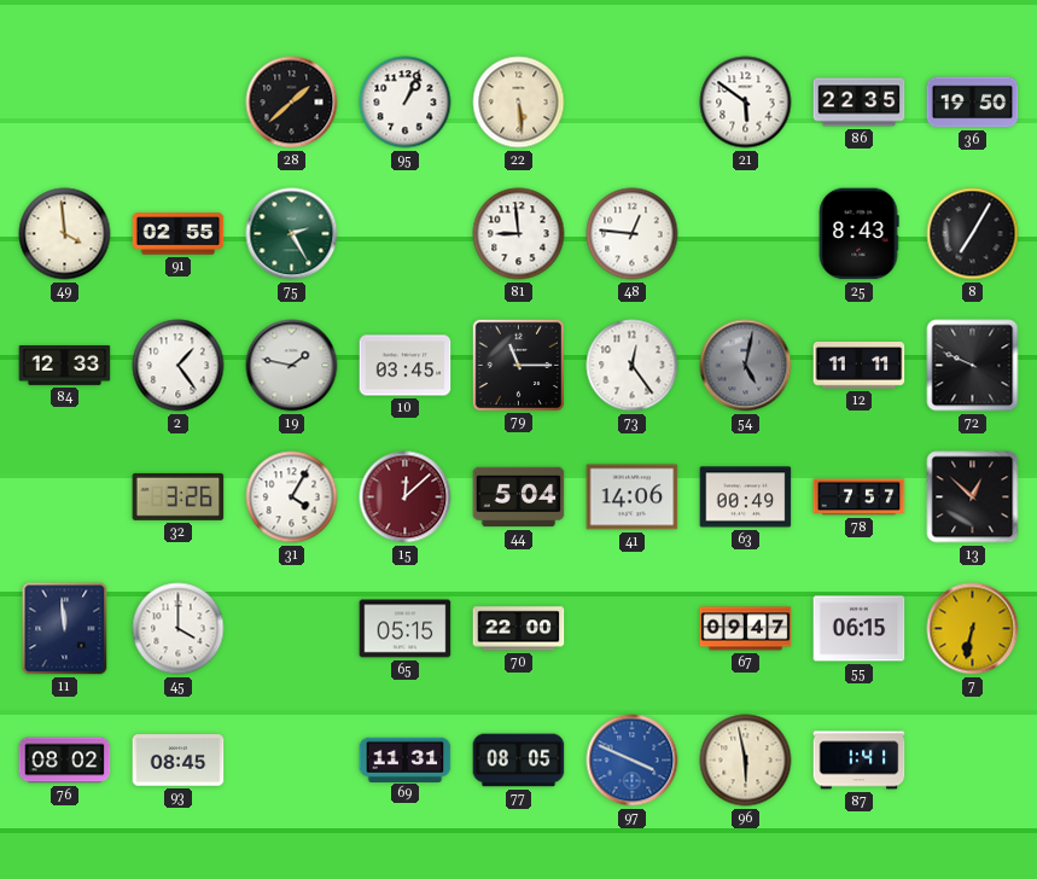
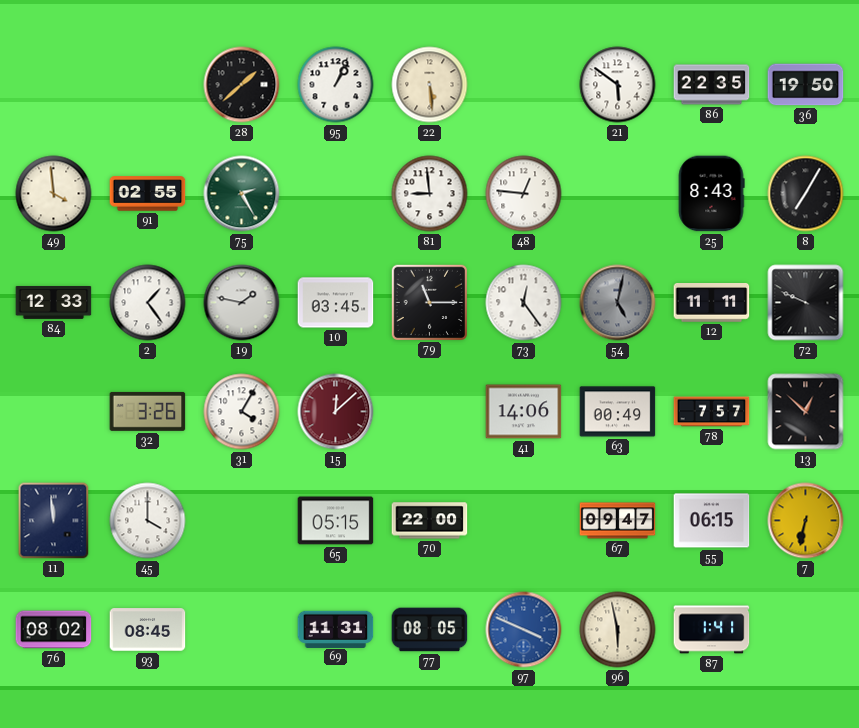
44: 5:04 -> none
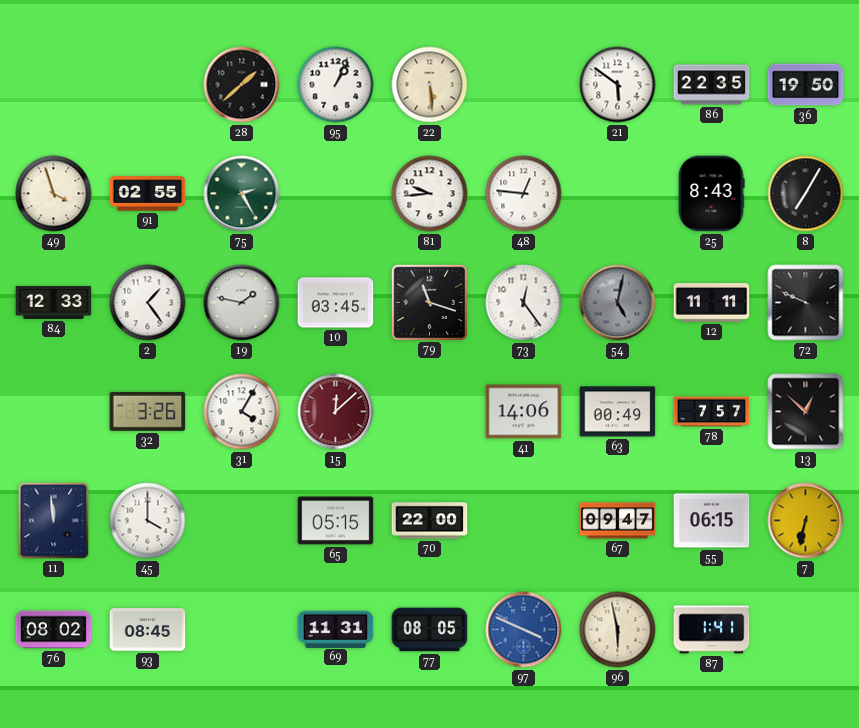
49: 3:59 -> 3:57
81: 8:59 -> 9:44
79: 11:15 -> 11:18
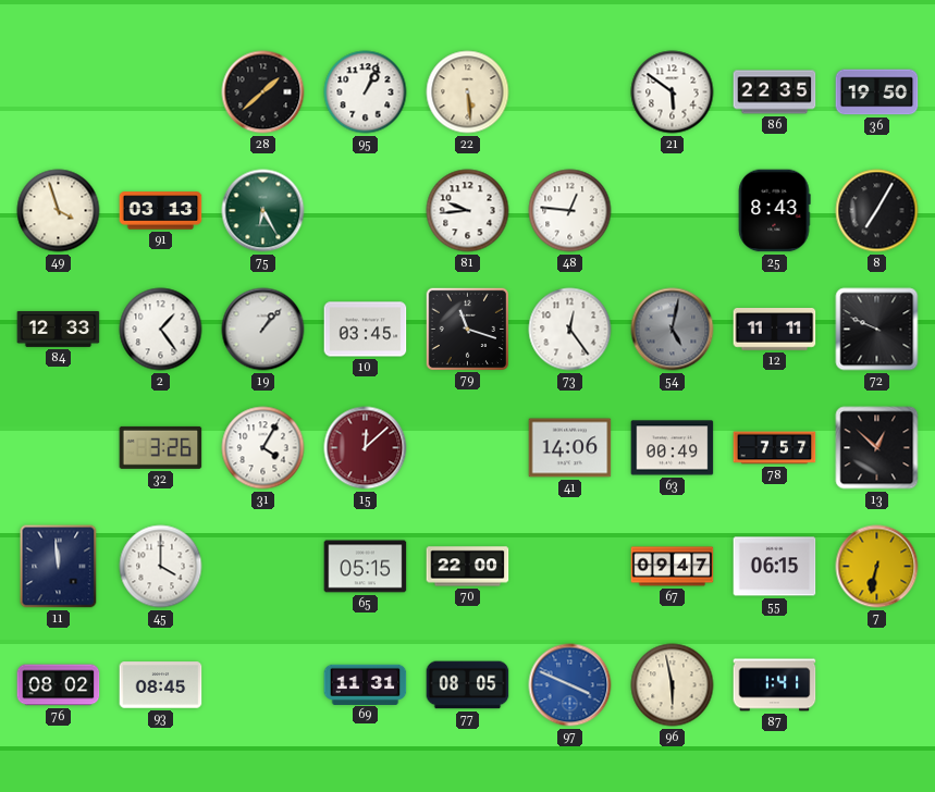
91: 02:55 -> 03:13
75: 2:25 -> 6:25
19: 1:47 -> 1:07
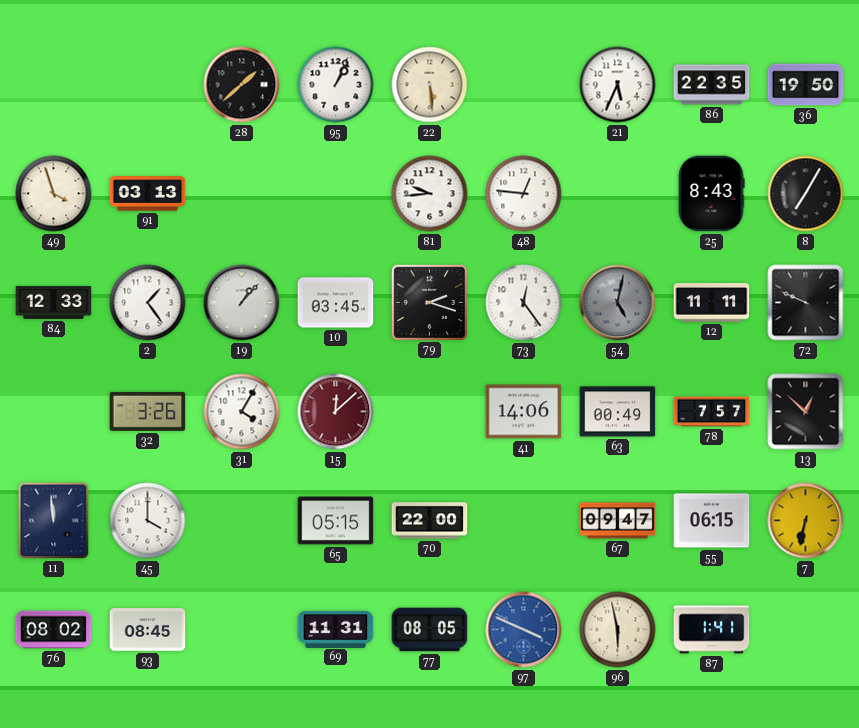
21: 5:51 -> 5:34
75: 6:25 -> none
79: 11:18 -> 2:18
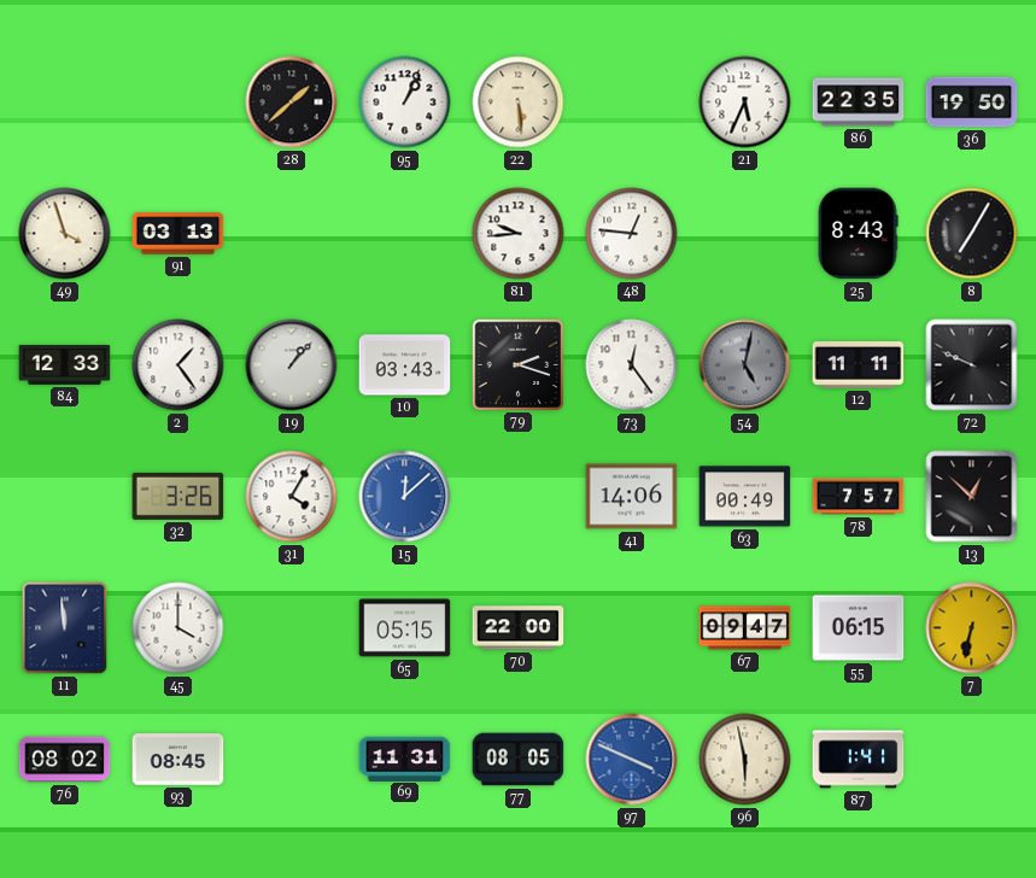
10: 03:45 -> 03:43
15 dial: burgundy -> blue
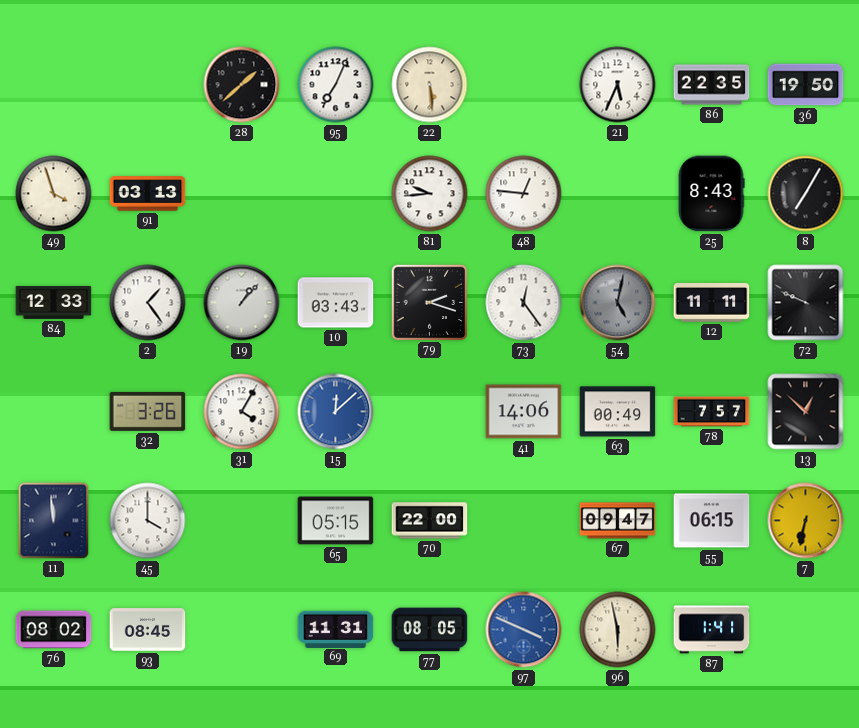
95: 1:04 -> 7:04
